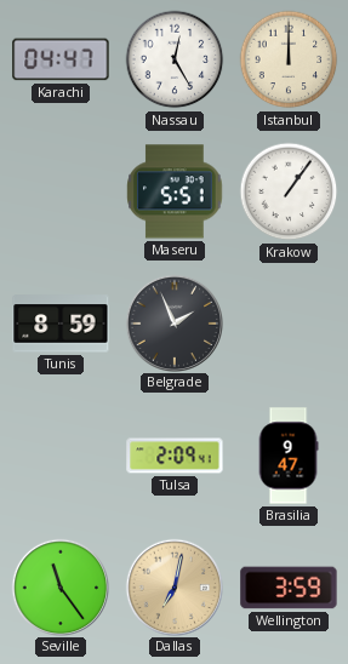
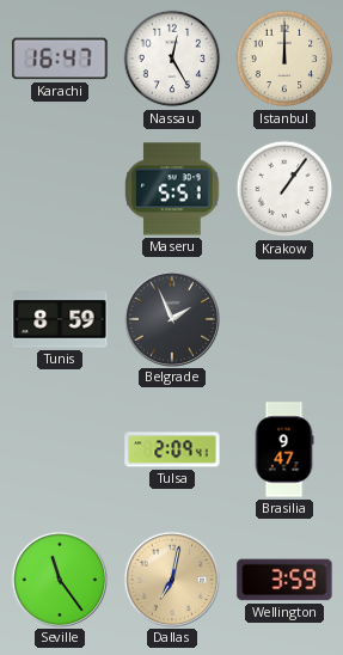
Karachi: 04:47 -> 16:47
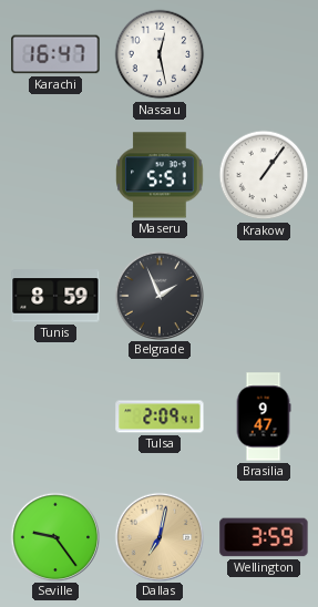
Nassau: 12:25 -> 12:28
Istanbul: 12:00 -> none
Seville: 11:24 -> 9:24
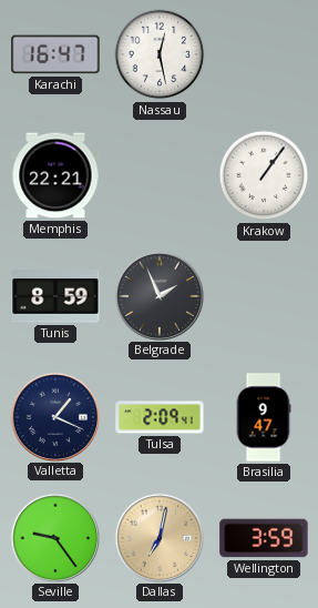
Memphis: none -> 22:21
Maseru: 5:51 -> none
Valletta: none -> 1:19
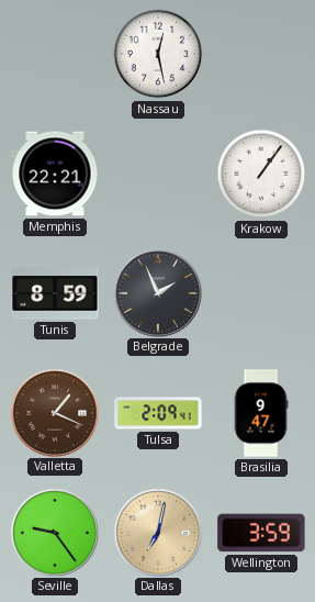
Karachi: 16:47 -> none
Valletta dial: navy -> brown
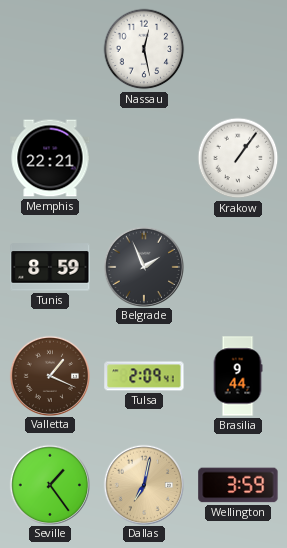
Brasilia: 9:47 -> 9:44
Seville: 9:24 -> 1:24
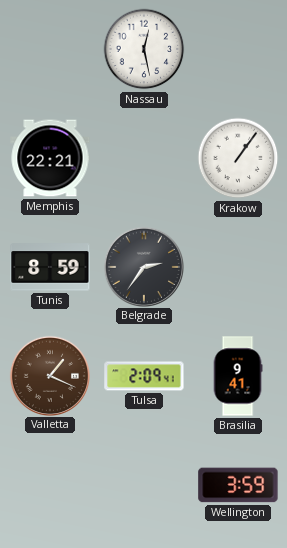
Belgrade: 1:56 -> 2:36
Brasilia: 9:44 -> 9:41
Seville: 1:24 -> none
Dallas: 7:02 -> none
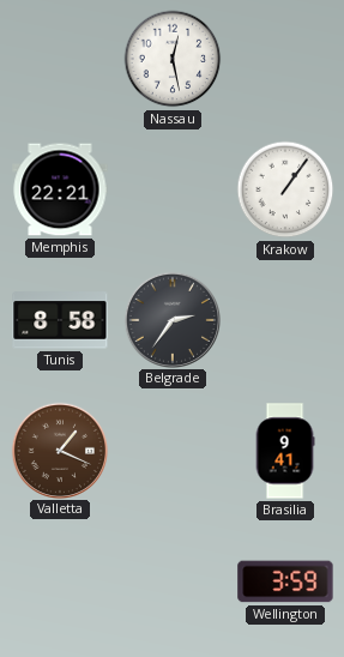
Tunis: 8:59 -> 8:58
Tulsa: 2:09 -> none
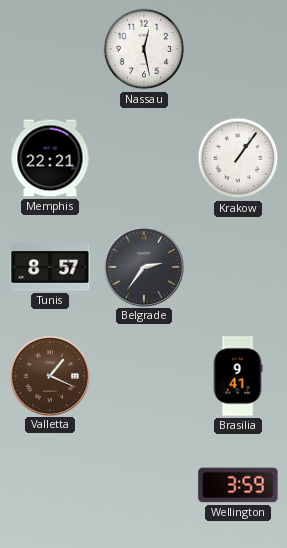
Tunis: 8:58 -> 8:57
